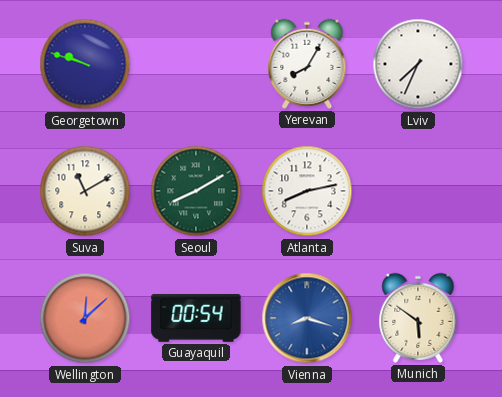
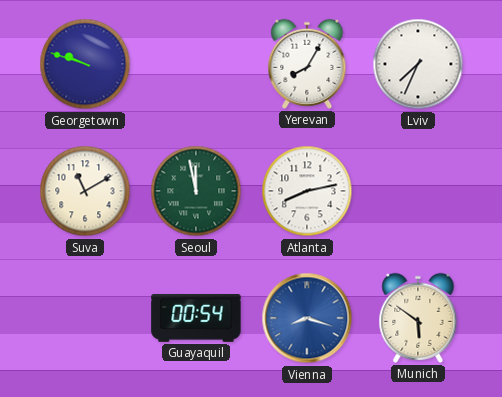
Seoul: 8:10 -> 11:58
Wellington: 12:08 -> none
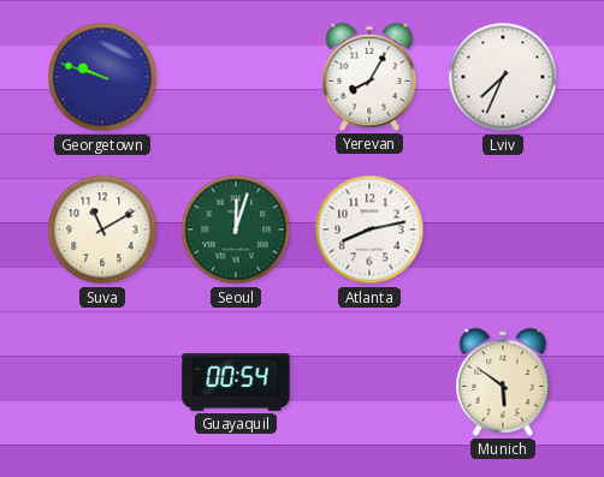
Seoul: 11:58 -> 12:03
Vienna: 8:18 -> none
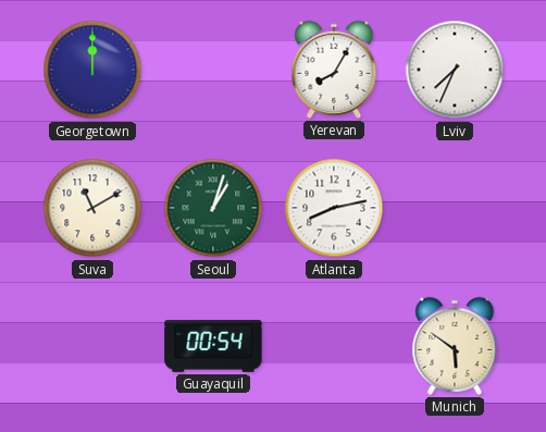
Georgetown: 9:48 -> 12:00
Seoul: 12:03 -> 1:03
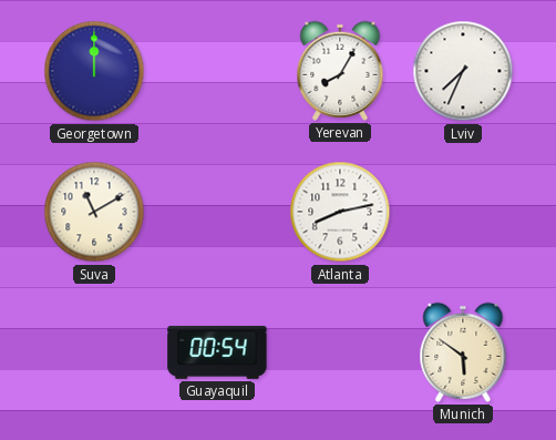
Seoul: 1:03 -> none
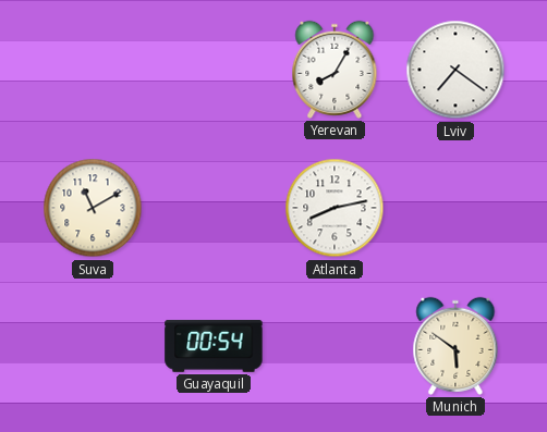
Georgetown: 12:00 -> none
Lviv: 7:34 -> 7:21
